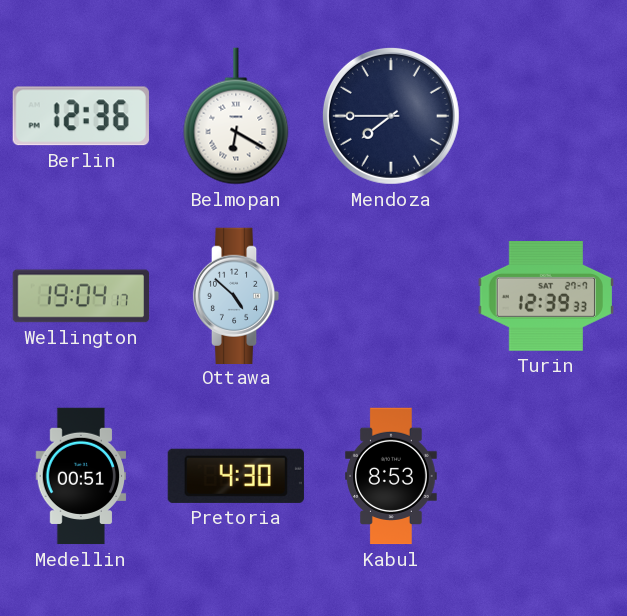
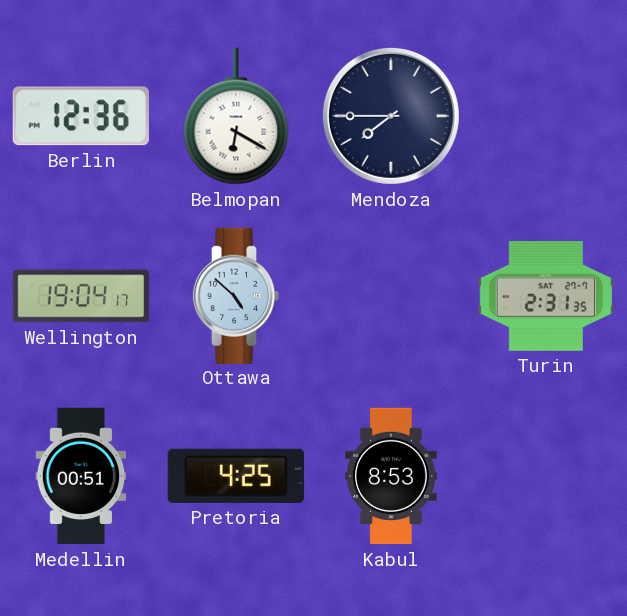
Turin: 12:39 -> 2:31
Pretoria: 4:30 -> 4:25
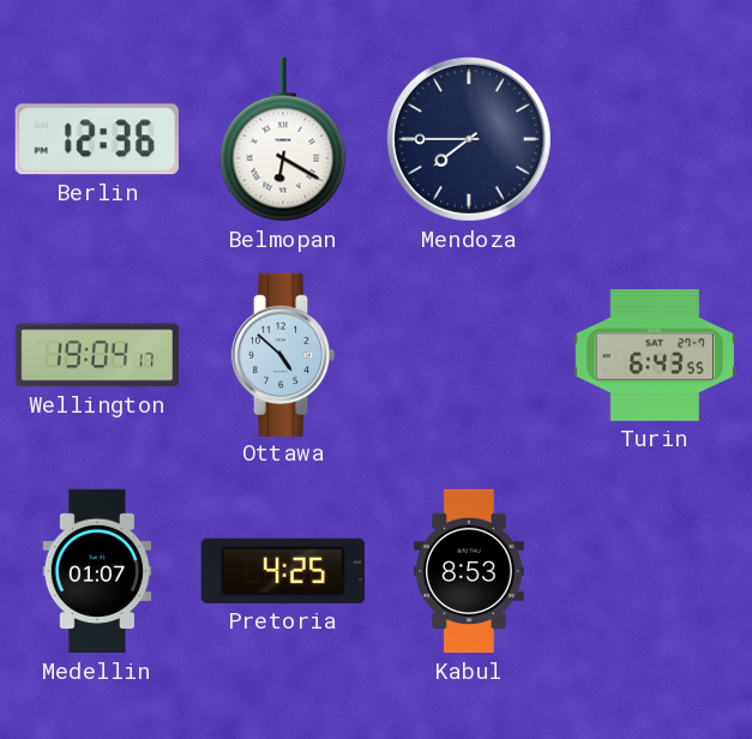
Turin: 2:31 -> 6:43
Medellin: 00:51 -> 01:07
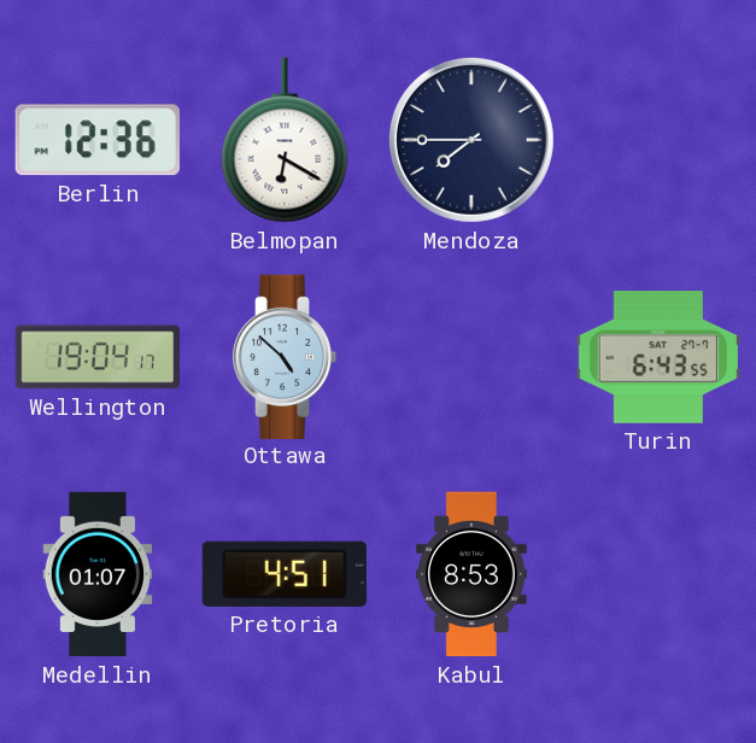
Pretoria: 4:25 -> 4:51
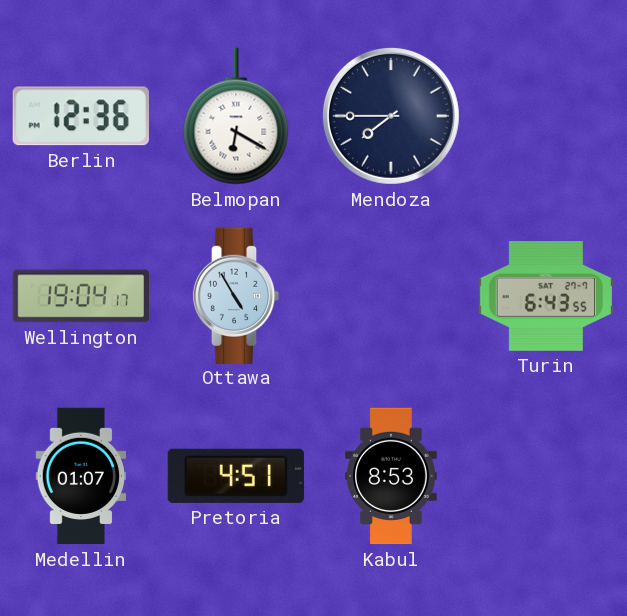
Ottawa: 4:52 -> 4:55
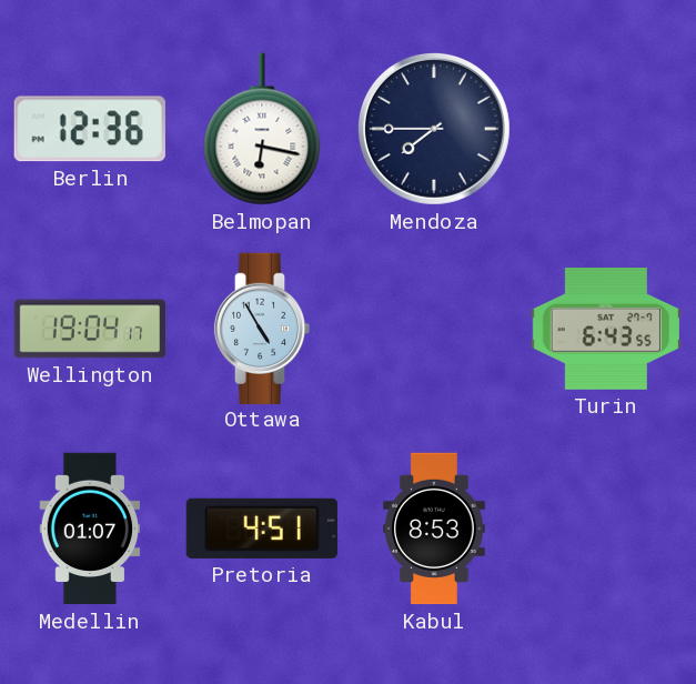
Belmopan: 6:20 -> 6:17
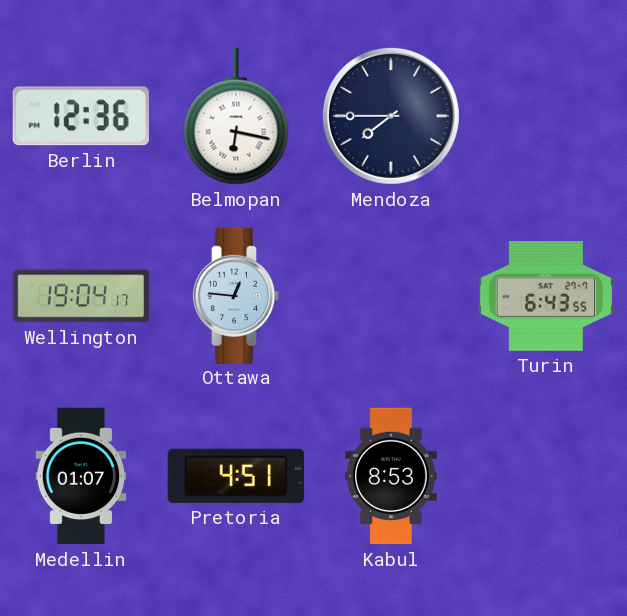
Ottawa: 4:55 -> 12:46
